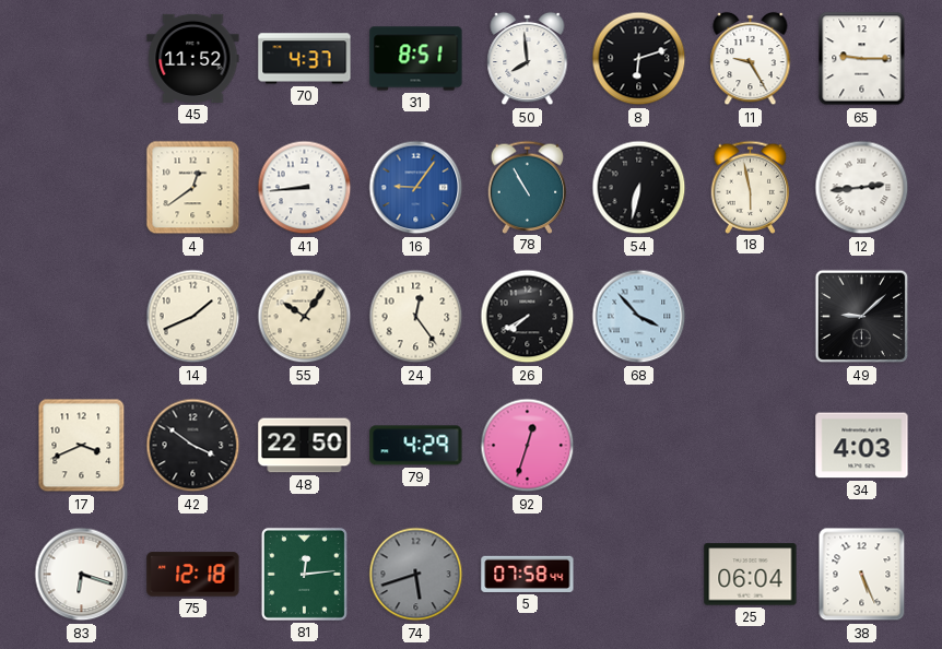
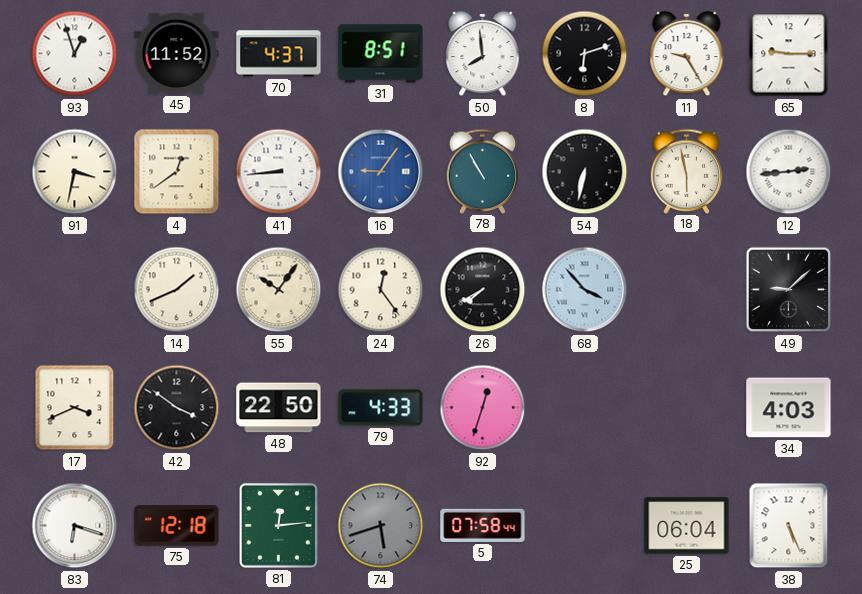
93: none -> 12:57
91: none -> 3:32
79: 4:29 -> 4:33
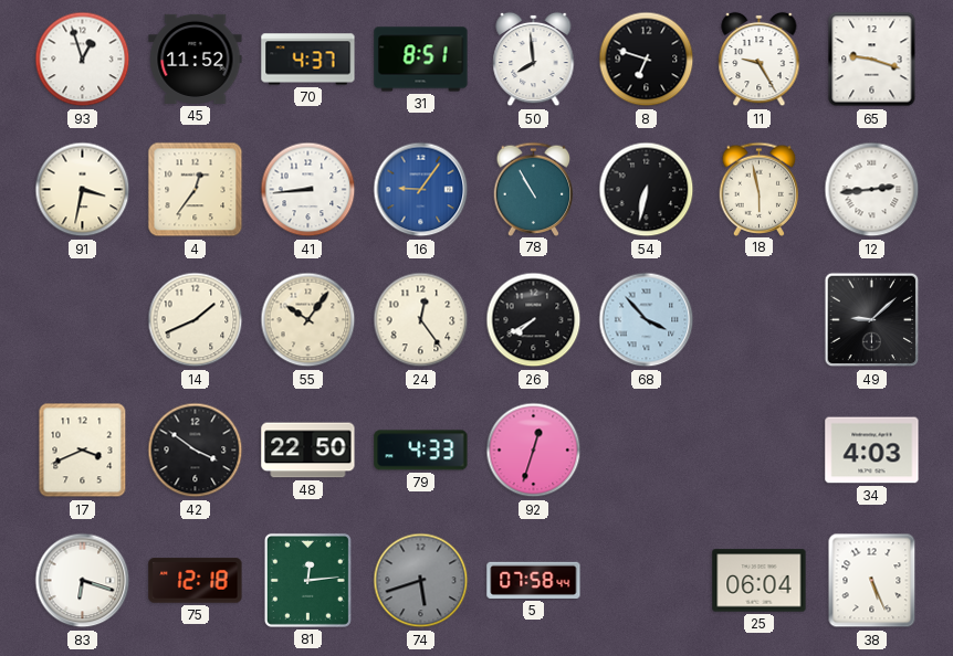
8: 6:12 -> 6:48
65: 9:15 -> 9:18
4: 12:39 -> 12:36
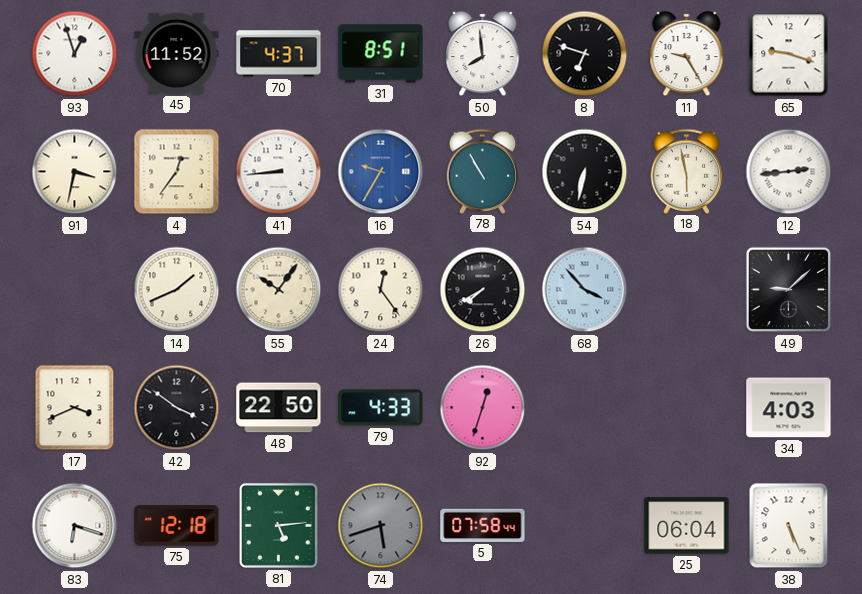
16: 9:06 -> 9:35
81: 12:14 -> 5:14
